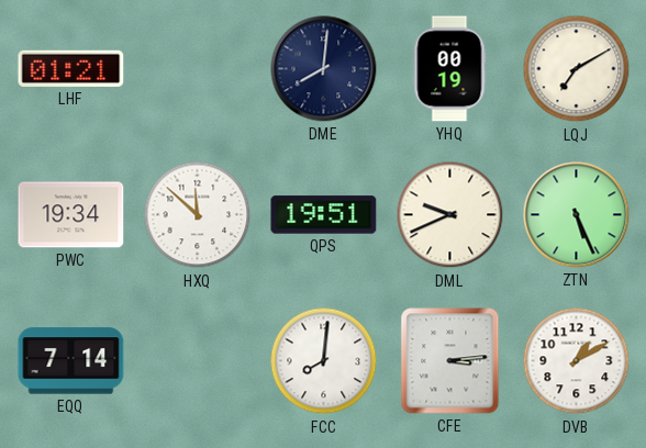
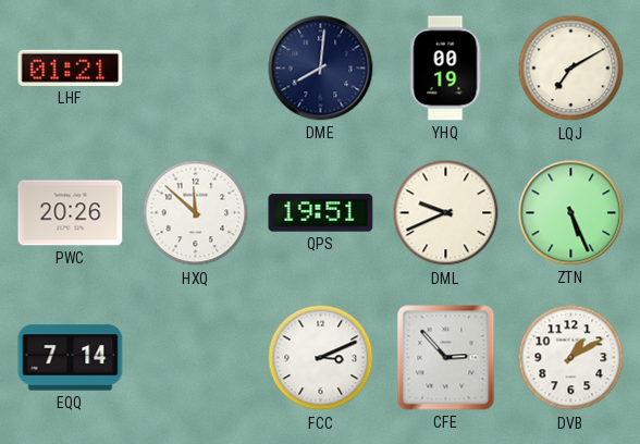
PWC: 19:34 -> 20:26
FCC: 8:01 -> 3:11
CFE: 3:14 -> 2:53
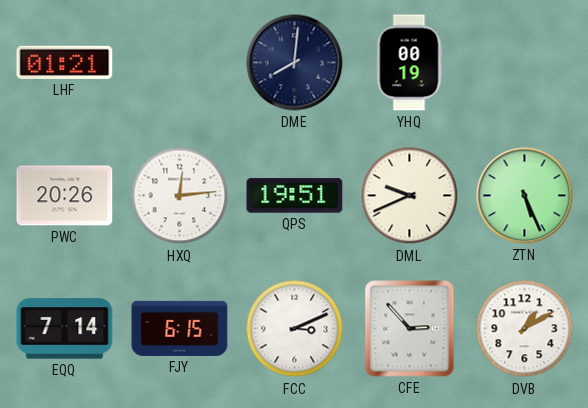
LQJ: 7:10 -> none
HXQ: 11:52 -> 12:14
FJY: none -> 6:15
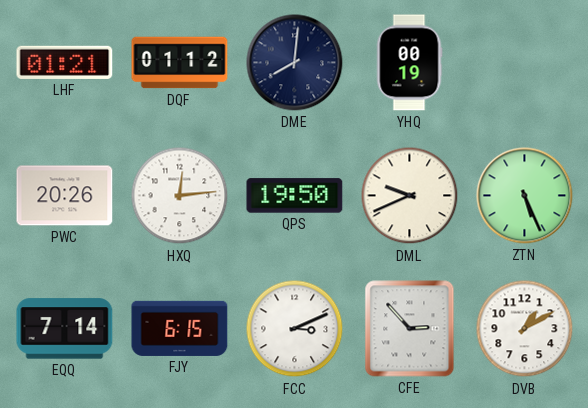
DQF: none -> 01:12
QPS: 19:51 -> 19:50
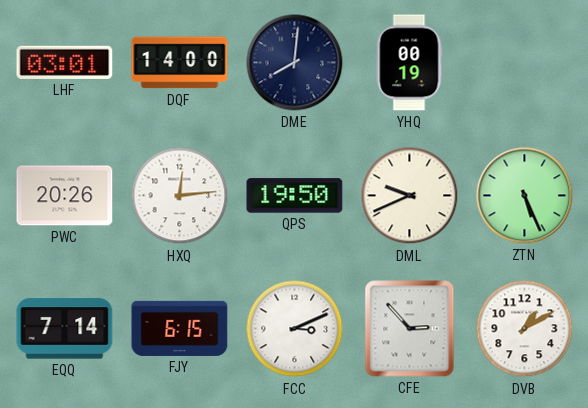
LHF: 01:21 -> 03:01
DQF: 01:12 -> 14:00
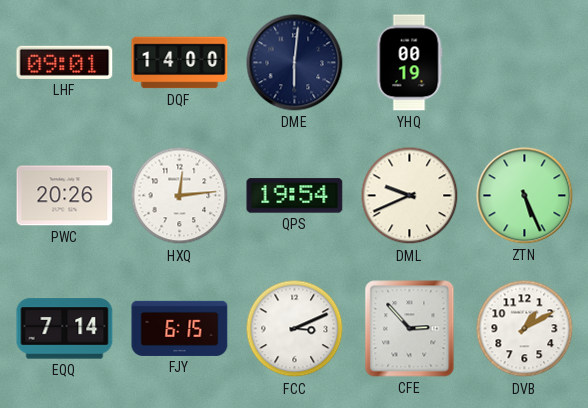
LHF: 03:01 -> 09:01
DME: 8:01 -> 6:01
QPS: 19:50 -> 19:54
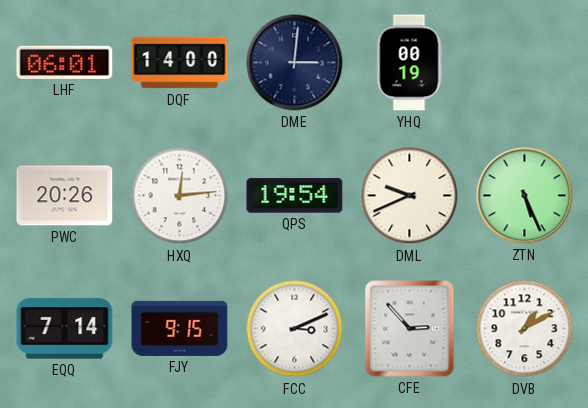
LHF: 09:01 -> 06:01
DME: 6:01 -> 3:01
FJY: 6:15 -> 9:15
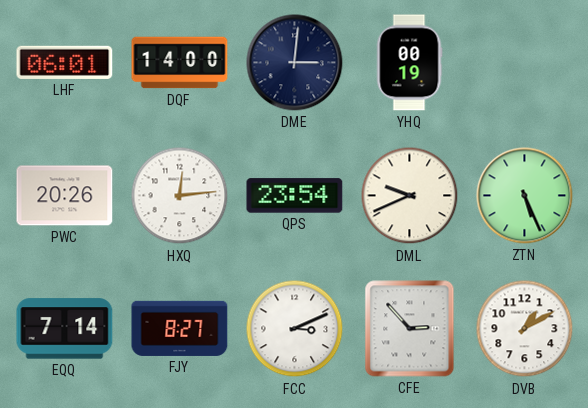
QPS: 19:54 -> 23:54
FJY: 9:15 -> 8:27
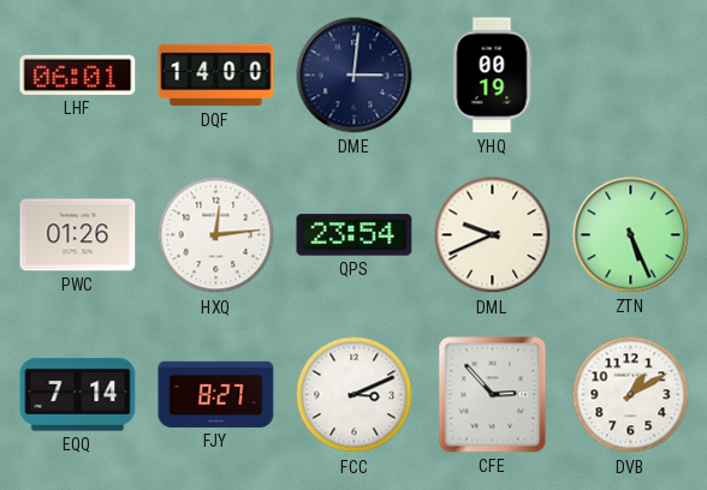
PWC: 20:26 -> 01:26
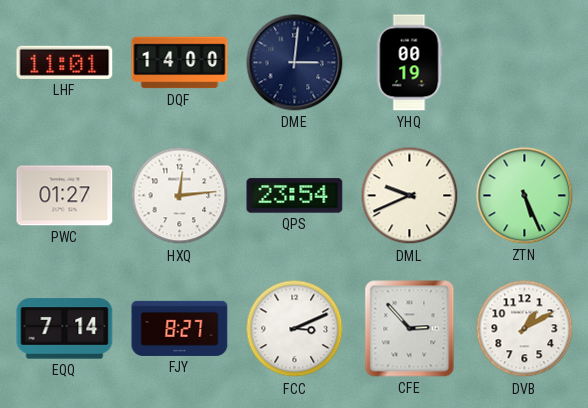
LHF: 06:01 -> 11:01
PWC: 01:26 -> 01:27
